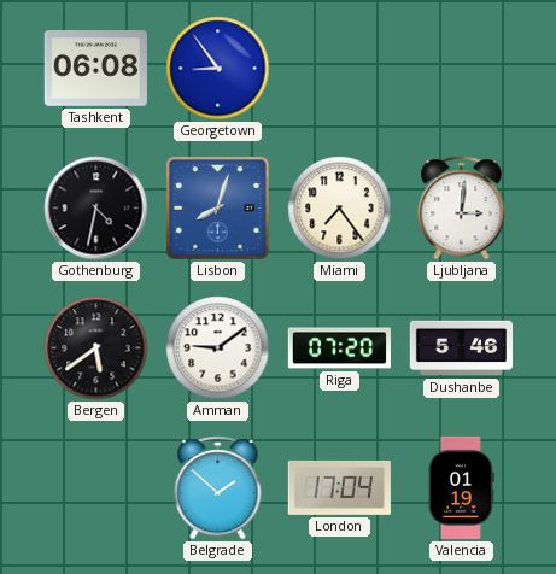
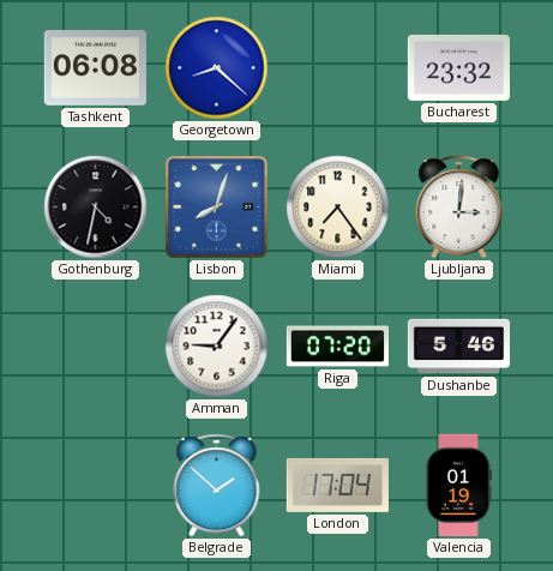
Georgetown: 8:54 -> 8:22
Bucharest: none -> 23:32
Bergen: 5:39 -> none
Amman: 9:09 -> 9:06
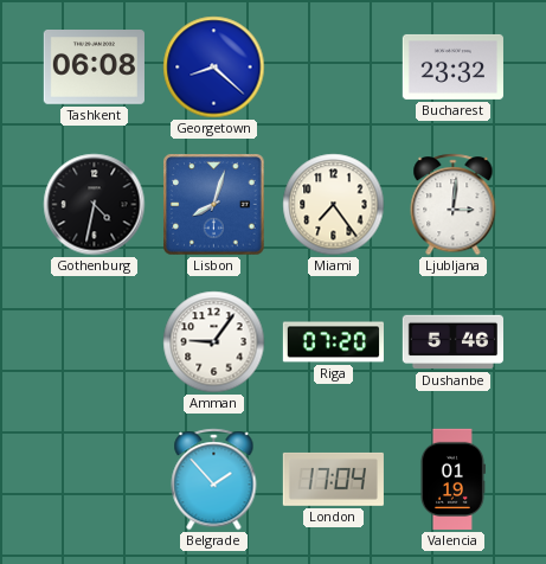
Belgrade: 1:52 -> 1:53
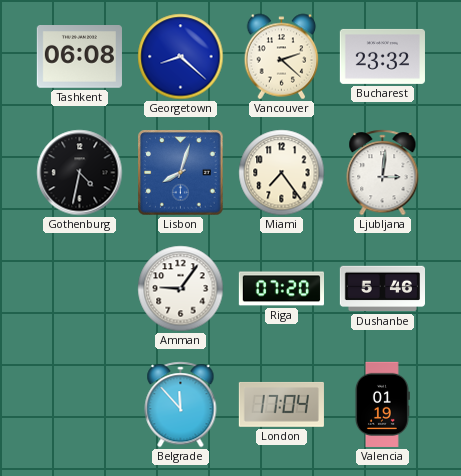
Vancouver: none -> 2:22
Belgrade: 1:53 -> 11:53
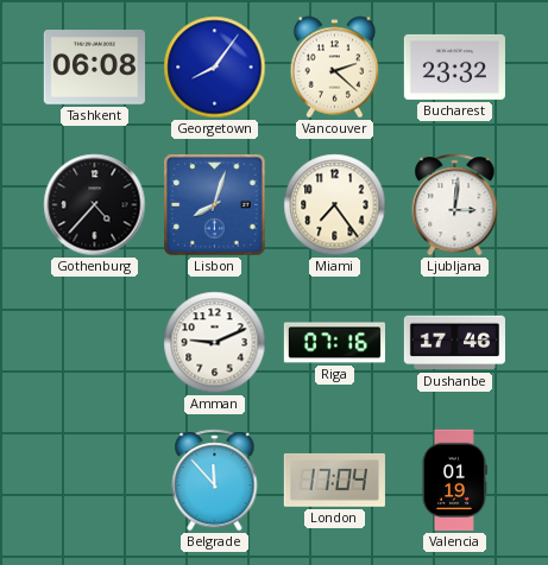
Georgetown: 8:22 -> 8:06
Gothenburg: 4:32 -> 4:37
Amman: 9:06 -> 9:11
Riga: 07:20 -> 07:16
Dushanbe: 5:46 -> 17:46
